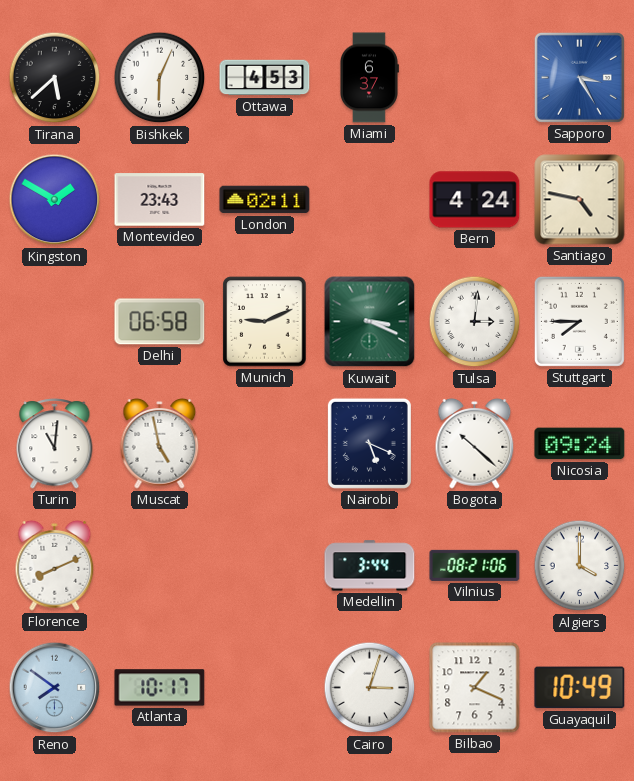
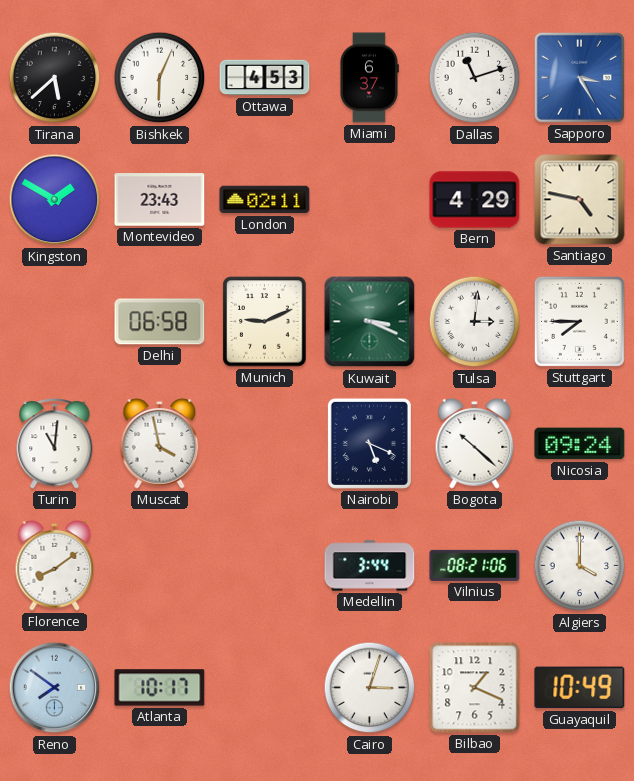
Dallas: none -> 11:12
Bern: 4:24 -> 4:29
Muscat: 4:58 -> 3:58
Florence: 8:11 -> 8:09
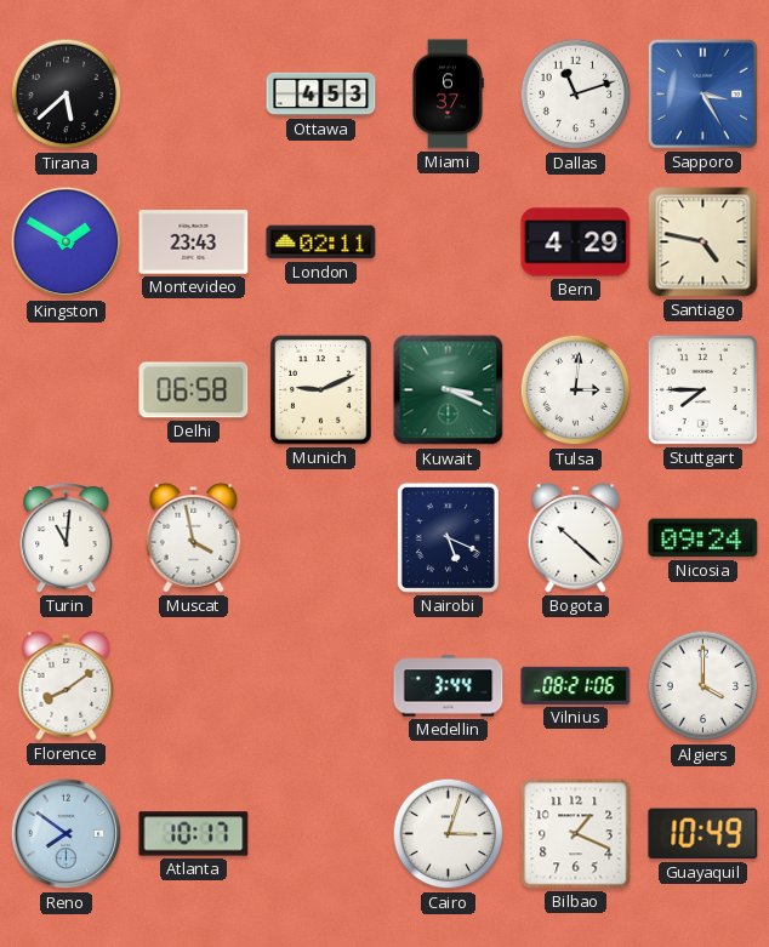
Bishkek: 6:04 -> none
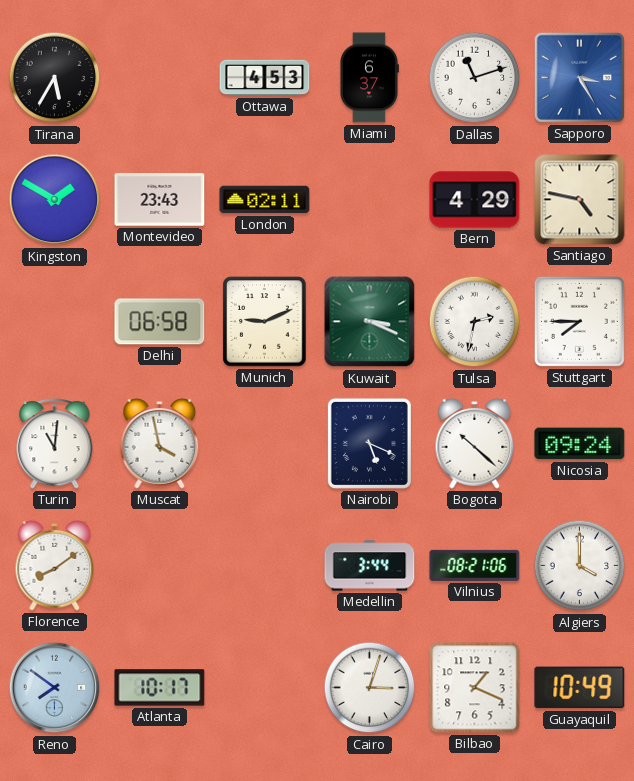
Tirana: 5:38 -> 5:35
Tulsa: 3:01 -> 2:32
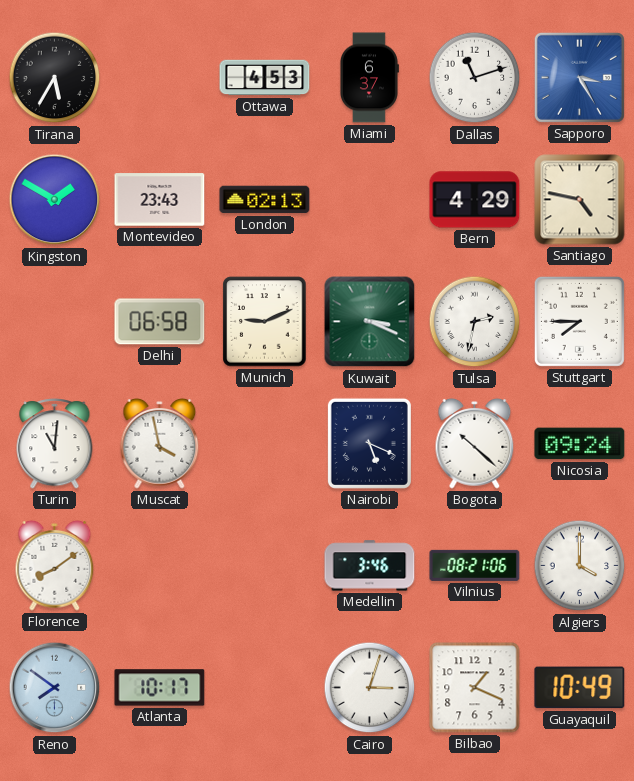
London: 02:11 -> 02:13
Medellin: 3:44 -> 3:46
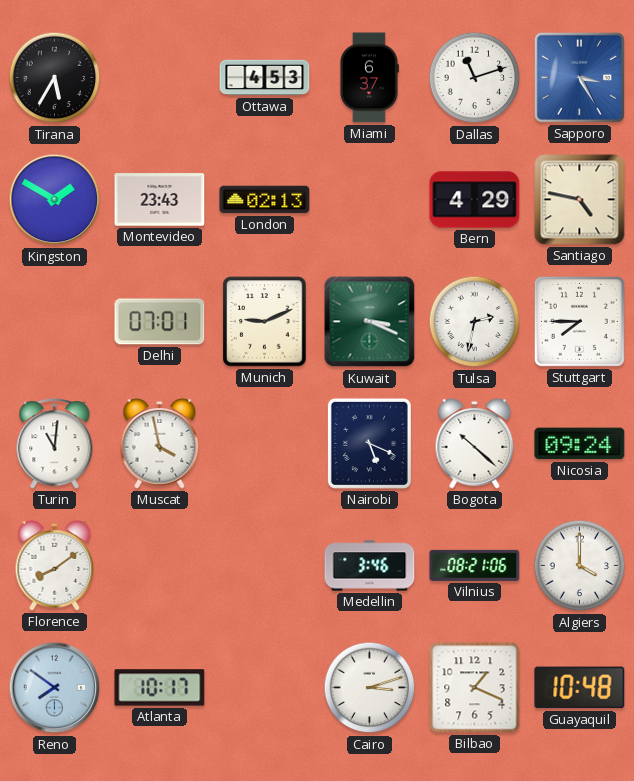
Delhi: 06:58 -> 07:01
Cairo: 3:03 -> 3:12
Guayaquil: 10:49 -> 10:48
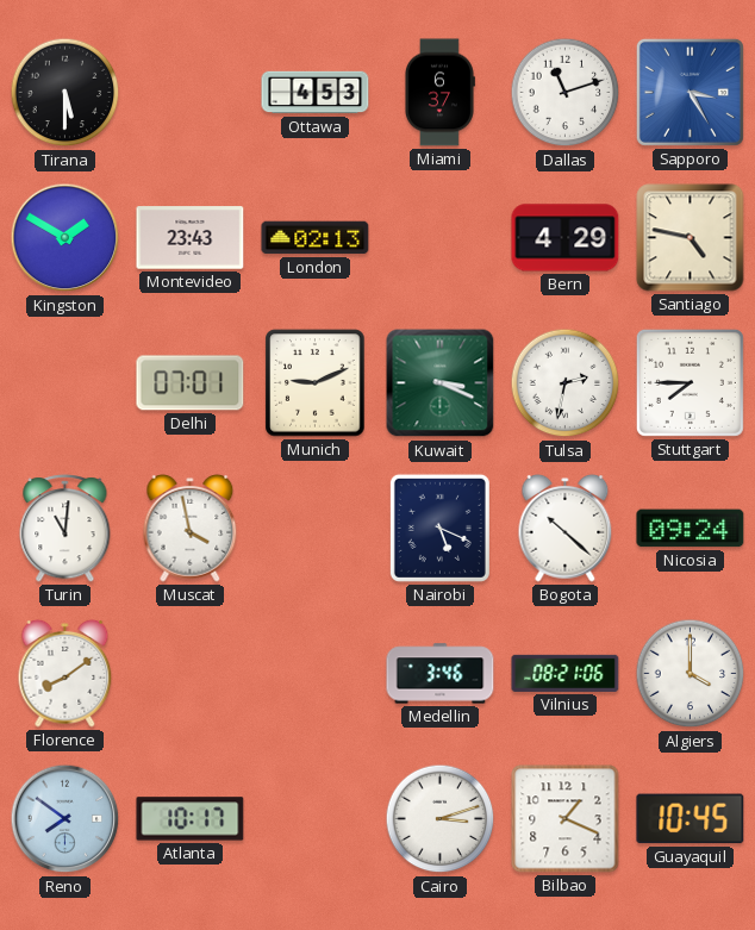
Tirana: 5:35 -> 5:30
Guayaquil: 10:48 -> 10:45
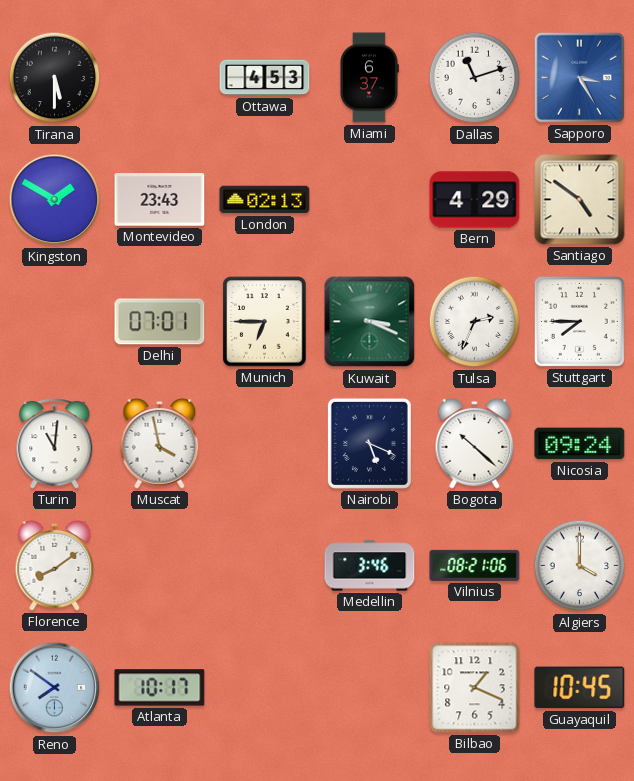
Santiago: 4:47 -> 4:51
Munich: 9:11 -> 6:45
Tulsa: 2:32 -> 2:34
Cairo: 3:12 -> none
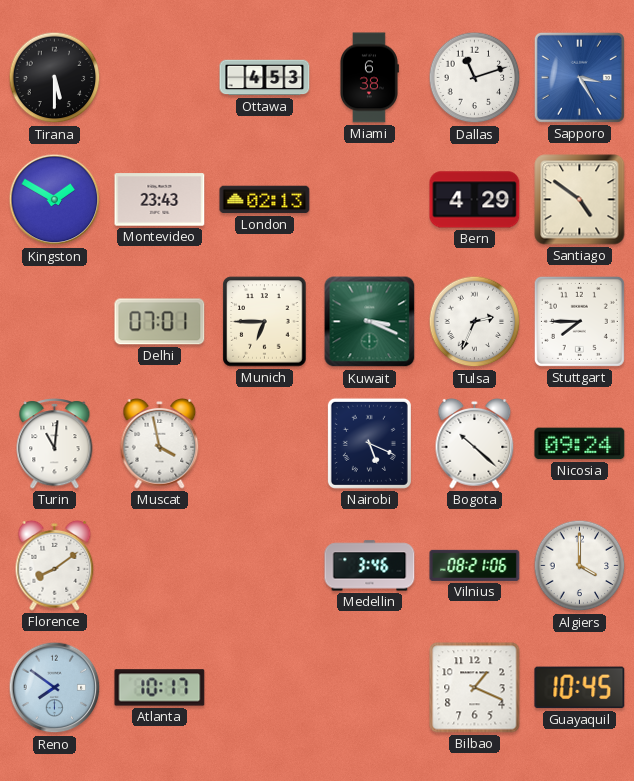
Miami: 6:37 -> 6:38
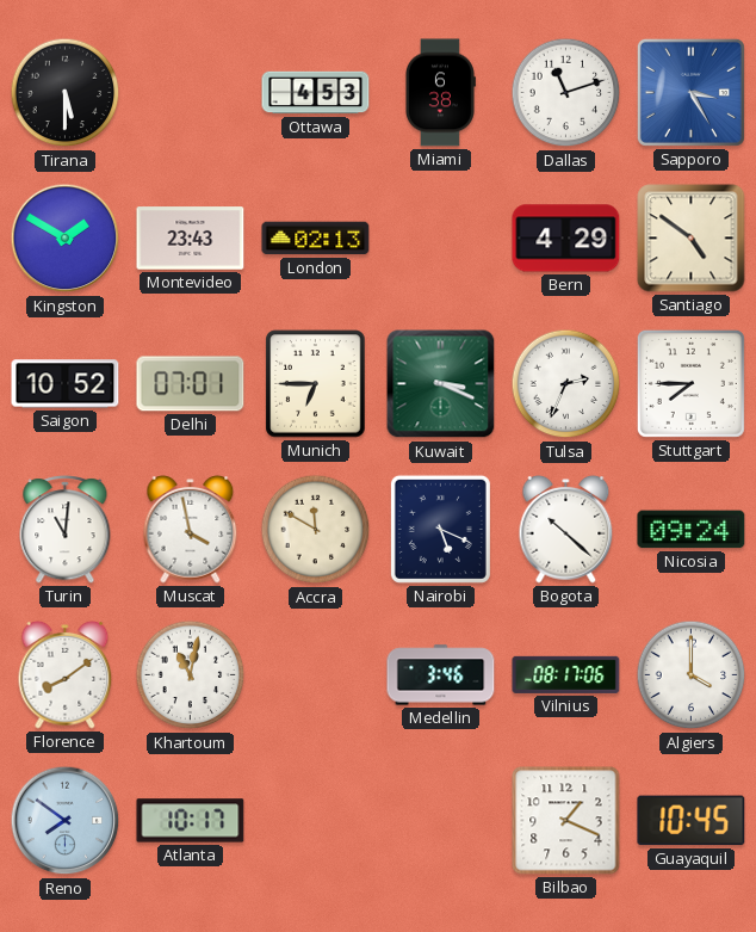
Saigon: none -> 10:52
Accra: none -> 11:50
Khartoum: none -> 11:02
Vilnius: 08:21 -> 08:17
